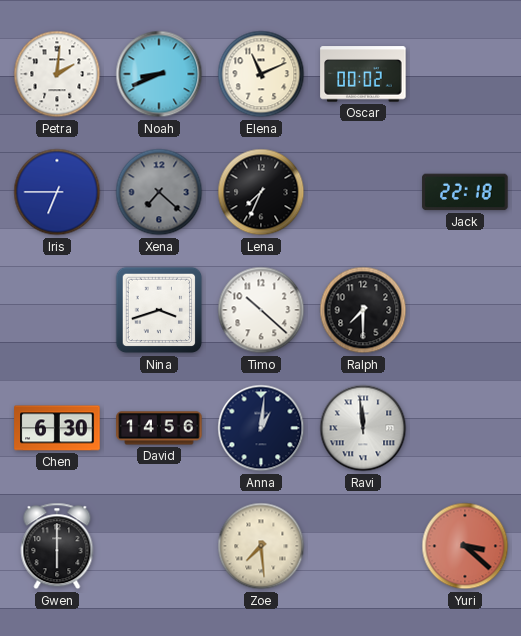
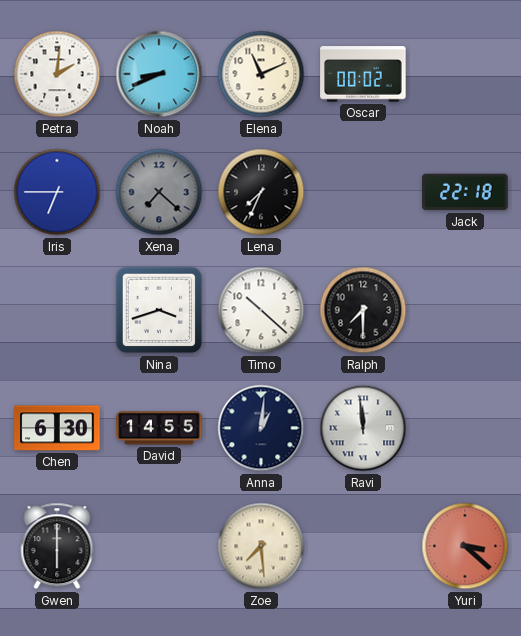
David: 14:56 -> 14:55
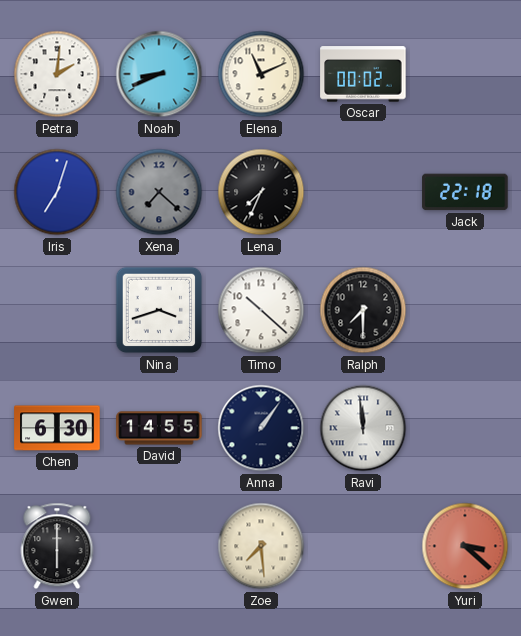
Iris: 6:45 -> 7:03
Anna: 1:01 -> 1:06
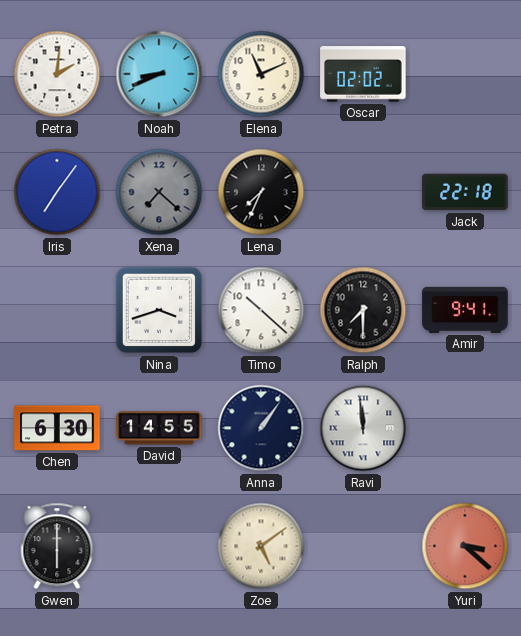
Oscar: 00:02 -> 02:02
Iris: 7:03 -> 7:06
Amir: none -> 9:41
Zoe: 7:29 -> 5:09
